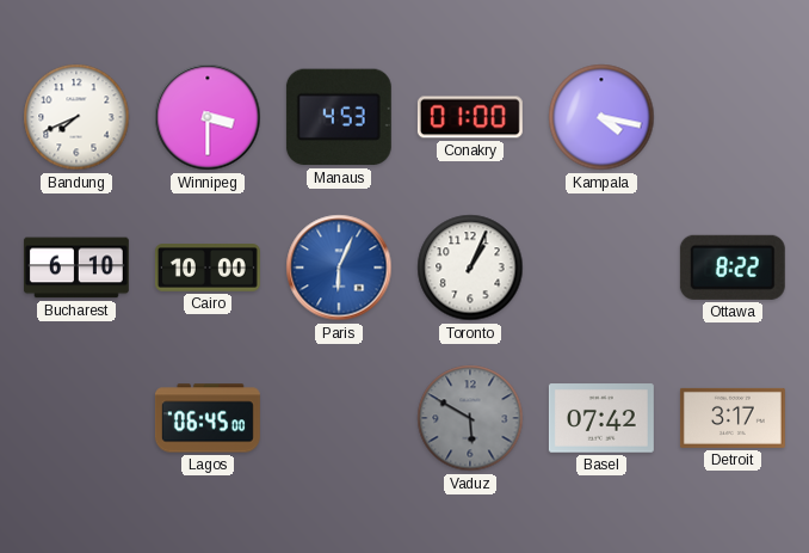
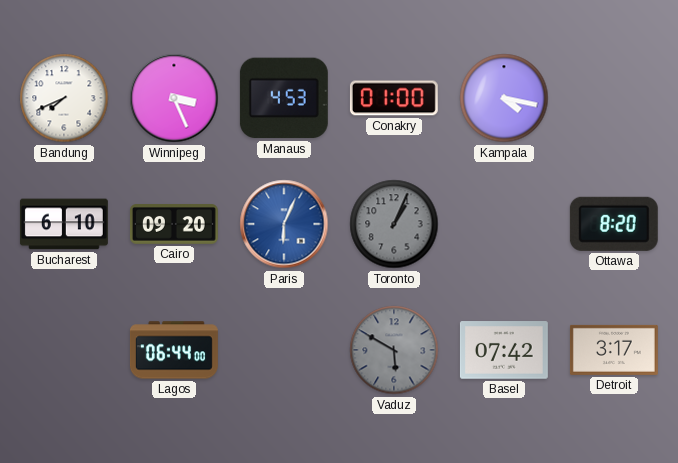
Winnipeg: 3:30 -> 3:26
Cairo: 10:00 -> 09:20
Toronto dial: white -> grey
Ottawa: 8:22 -> 8:20
Lagos: 06:45 -> 06:44
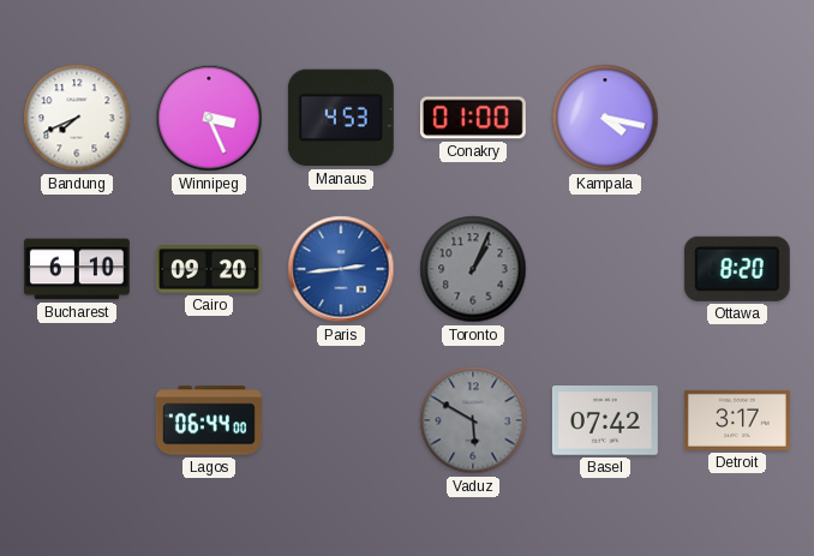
Paris: 6:04 -> 2:44
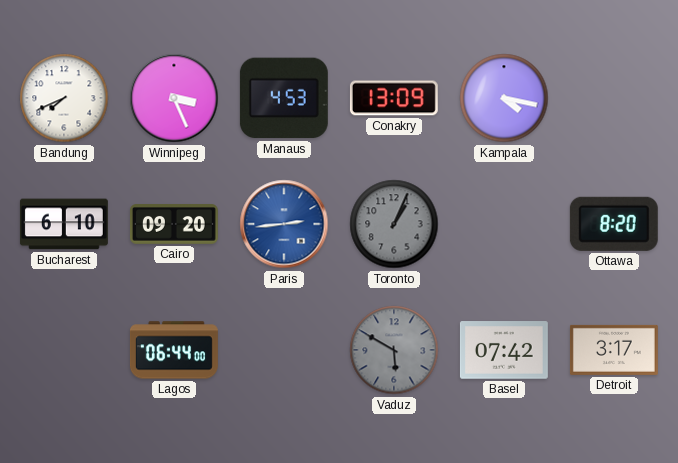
Conakry: 01:00 -> 13:09
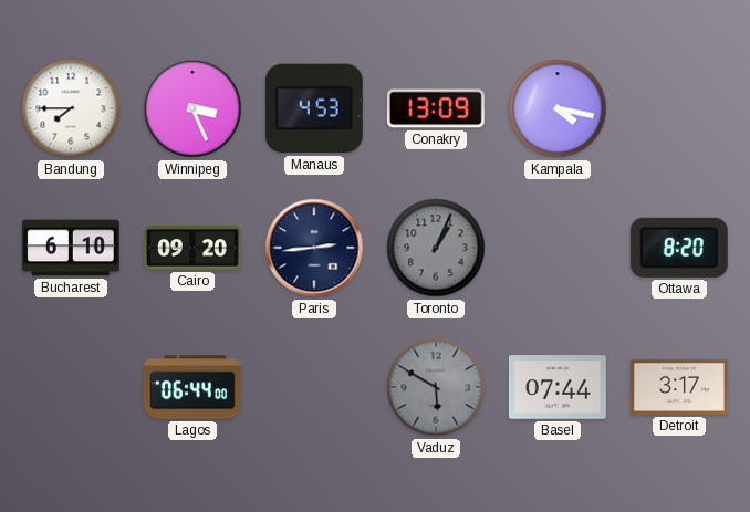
Bandung: 7:41 -> 7:45
Paris dial: blue -> navy
Basel: 07:42 -> 07:44
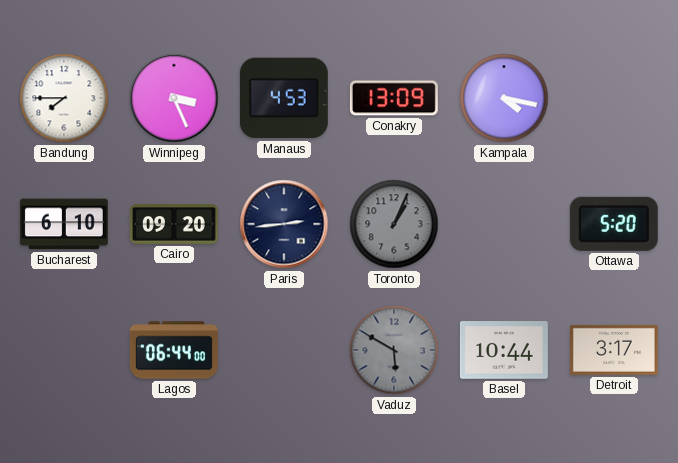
Ottawa: 8:20 -> 5:20
Basel: 07:44 -> 10:44
